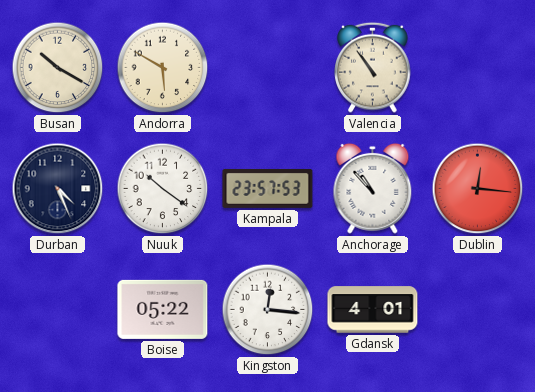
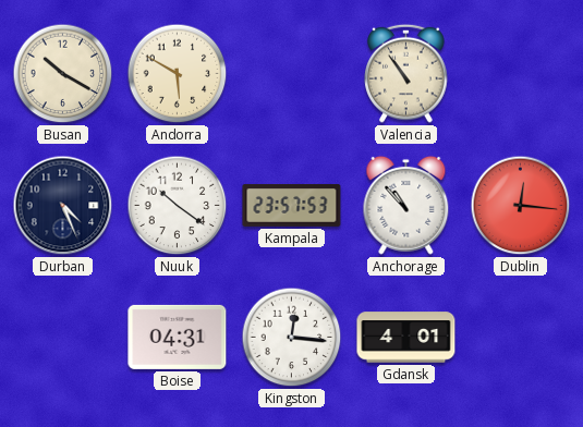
Boise: 05:22 -> 04:31
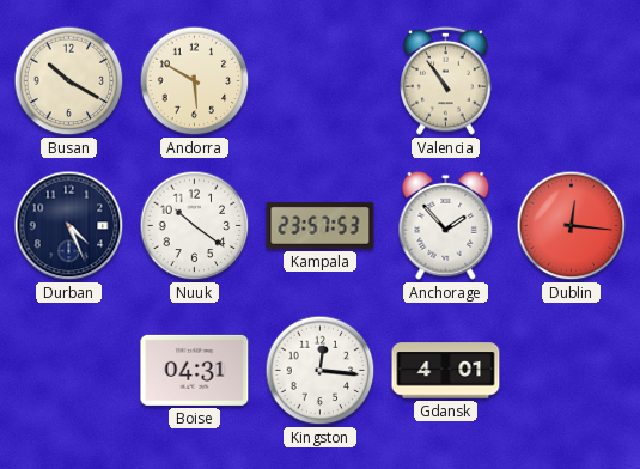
Anchorage: 10:53 -> 1:53
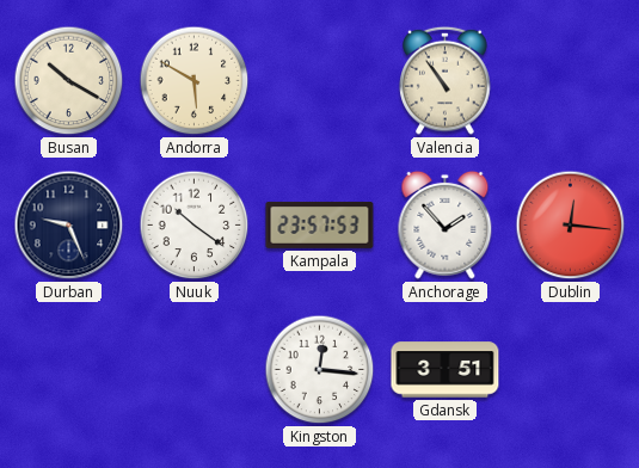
Durban: 4:26 -> 9:26
Boise: 04:31 -> none
Gdansk: 4:01 -> 3:51
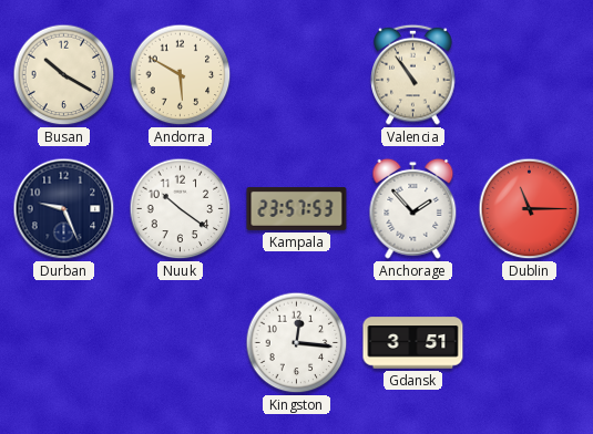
Dublin: 12:16 -> 11:15
